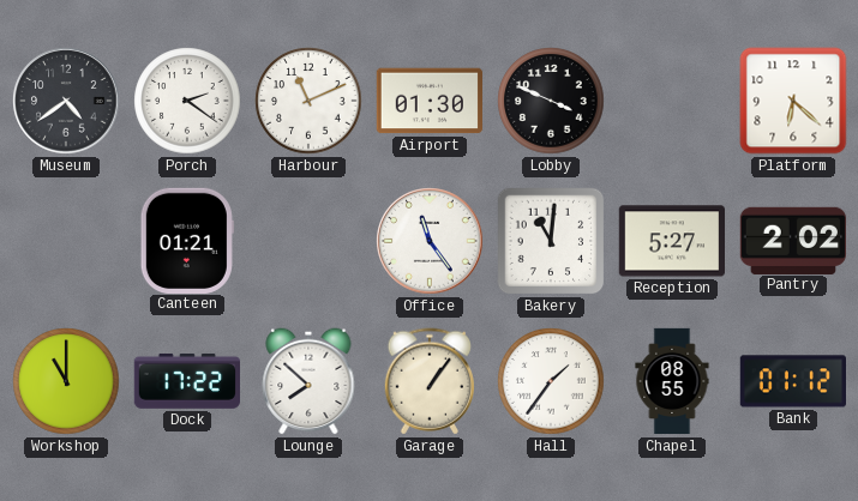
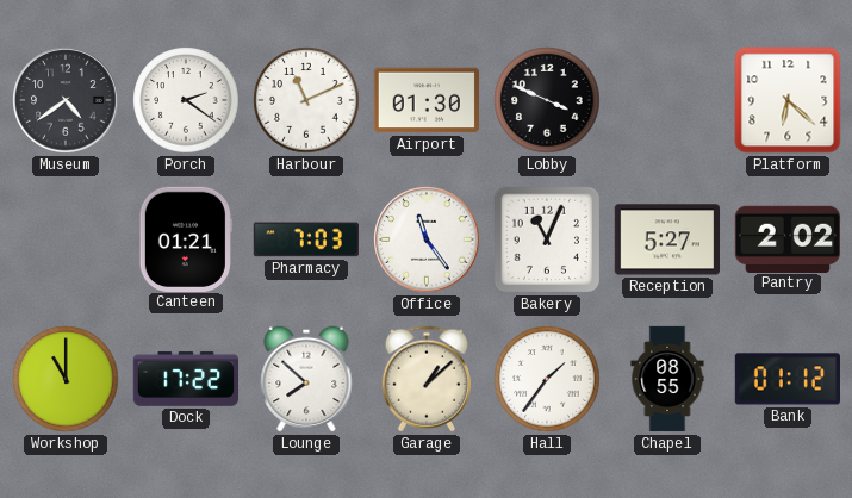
Pharmacy: none -> 7:03
Bakery: 11:01 -> 11:04
Garage: 1:06 -> 1:08
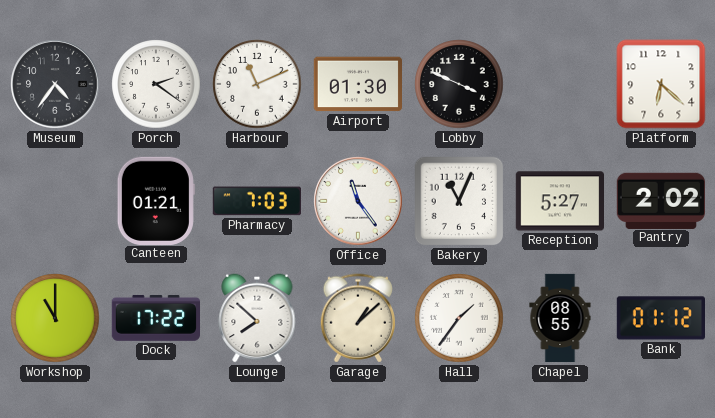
Museum: 4:39 -> 4:36
